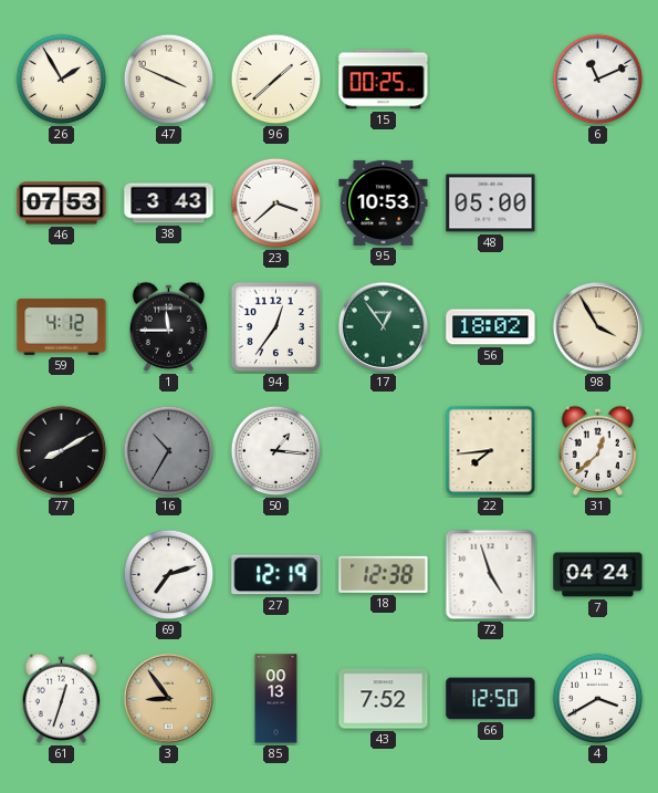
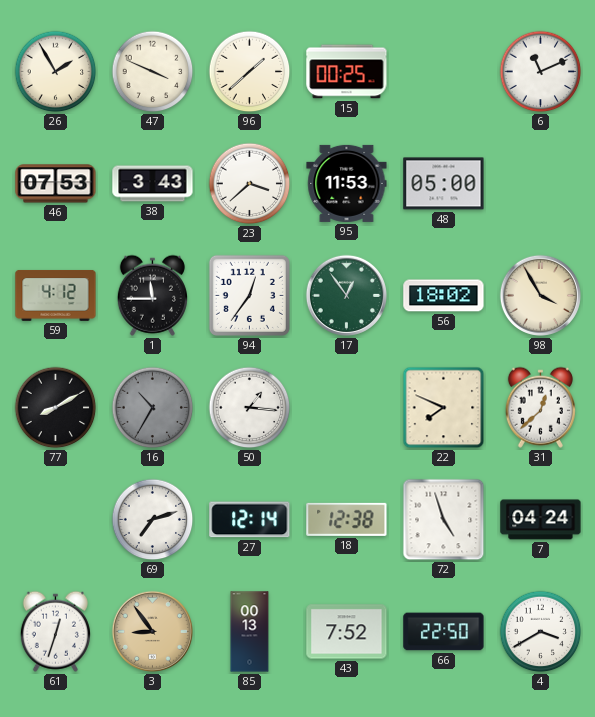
95: 10:53 -> 11:53
22: 7:44 -> 7:49
27: 12:19 -> 12:14
66: 12:50 -> 22:50
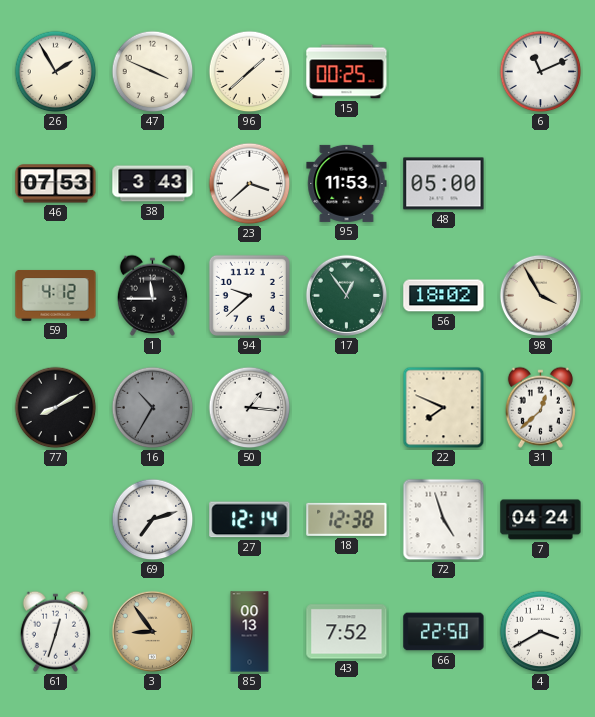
94: 12:36 -> 9:38
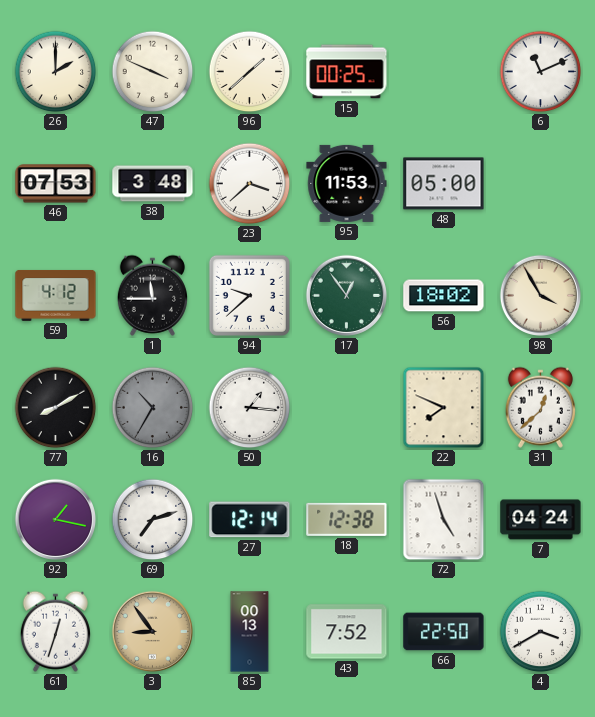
26: 1:55 -> 2:00
38: 3:43 -> 3:48
92: none -> 1:17
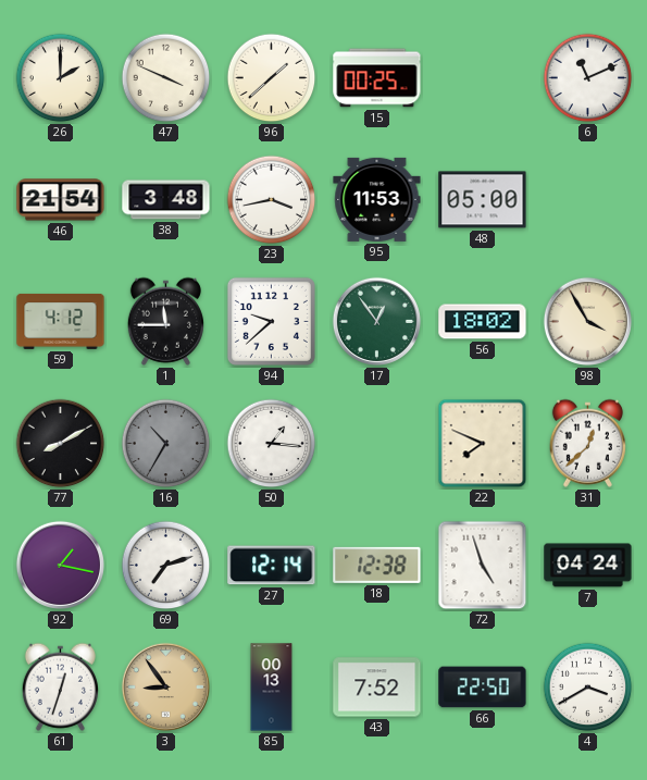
46: 07:53 -> 21:54
23: 3:38 -> 3:43
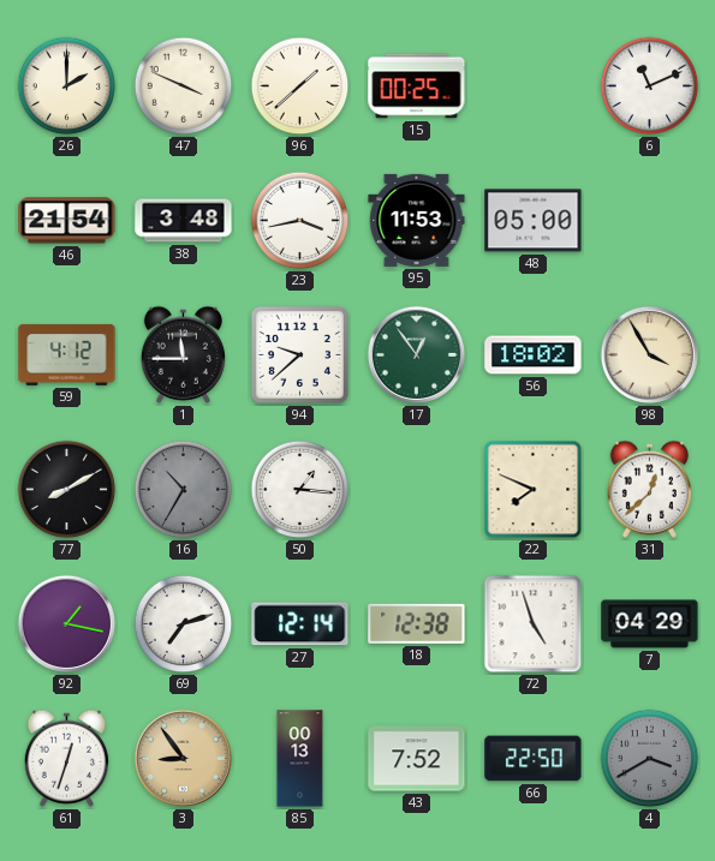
7: 04:24 -> 04:29
4 dial: white -> grey
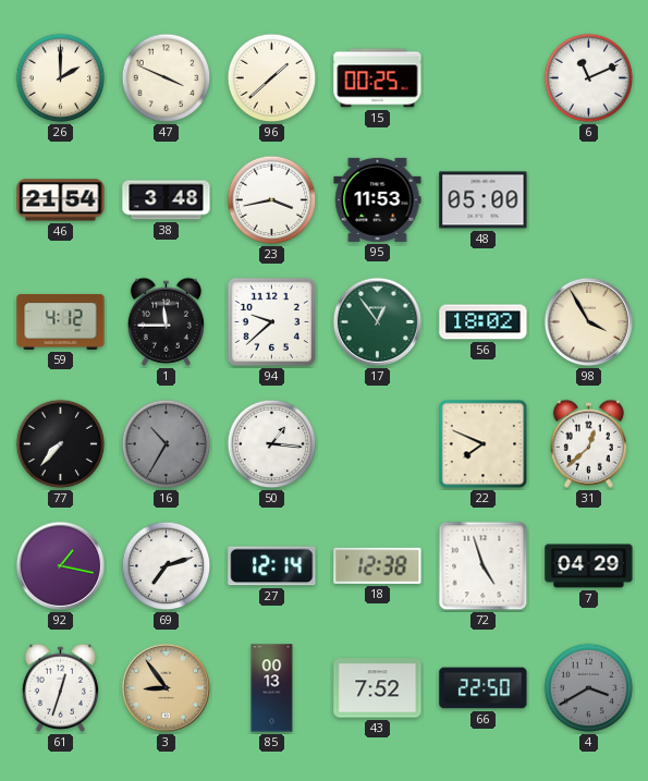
77: 8:10 -> 7:37
